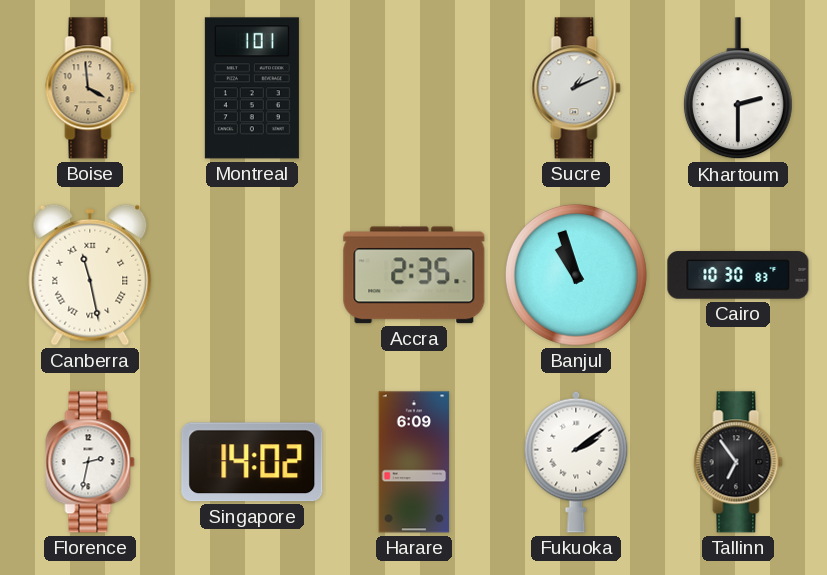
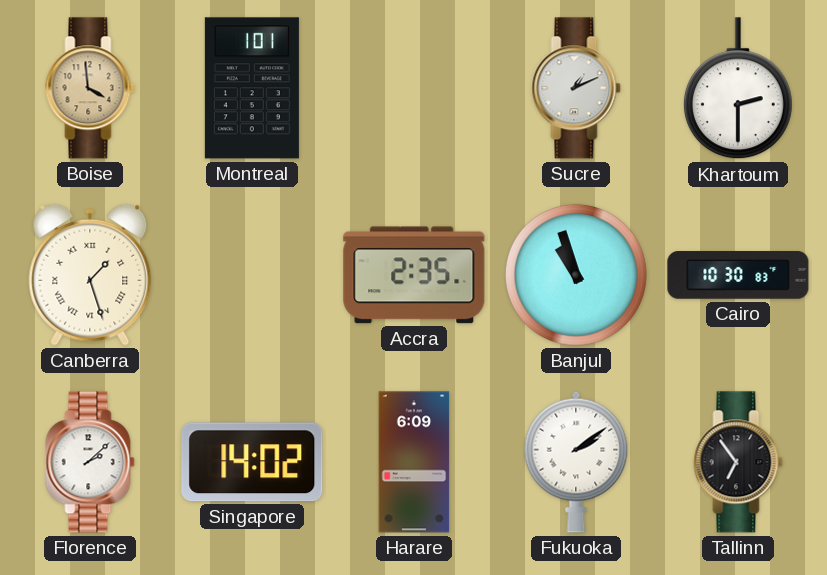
Canberra: 11:28 -> 1:27
Florence: 2:32 -> 2:08
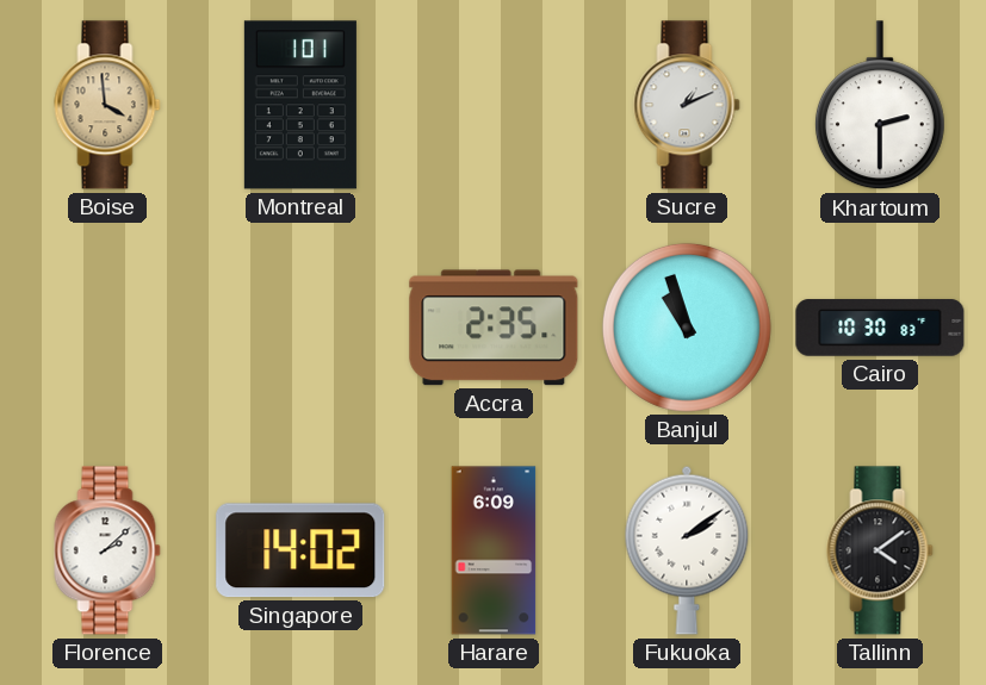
Canberra: 1:27 -> none
Tallinn: 6:54 -> 4:09
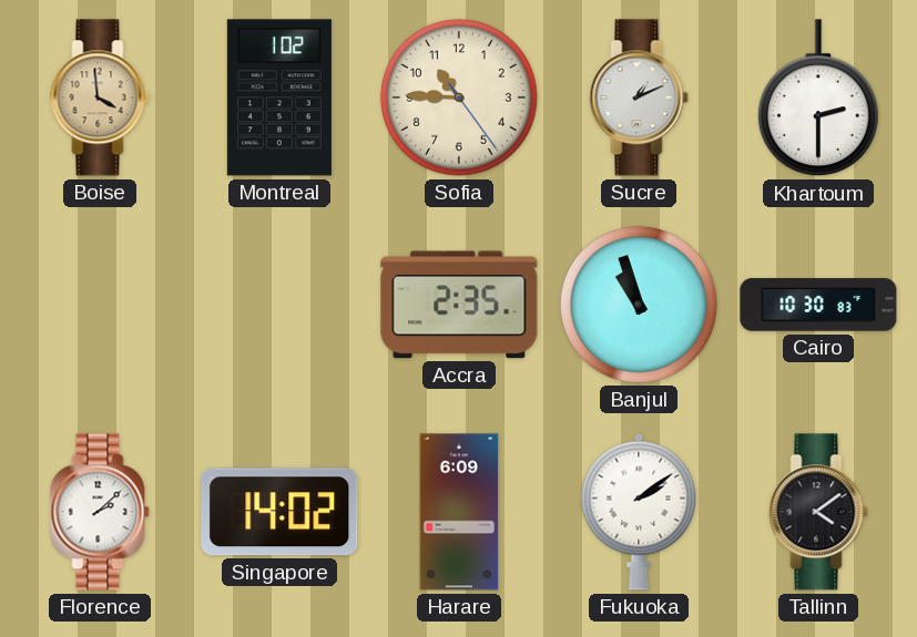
Montreal: 1:01 -> 1:02
Sofia: none -> 10:45
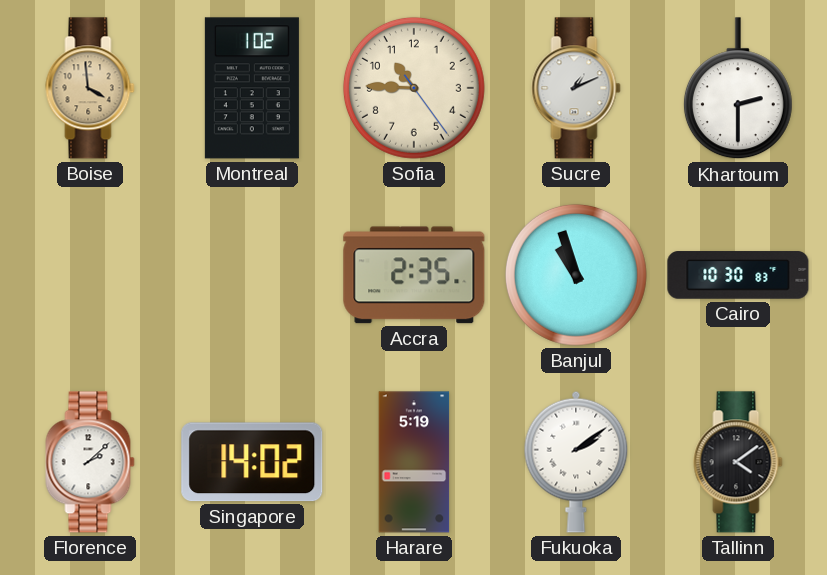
Harare: 6:09 -> 5:19
